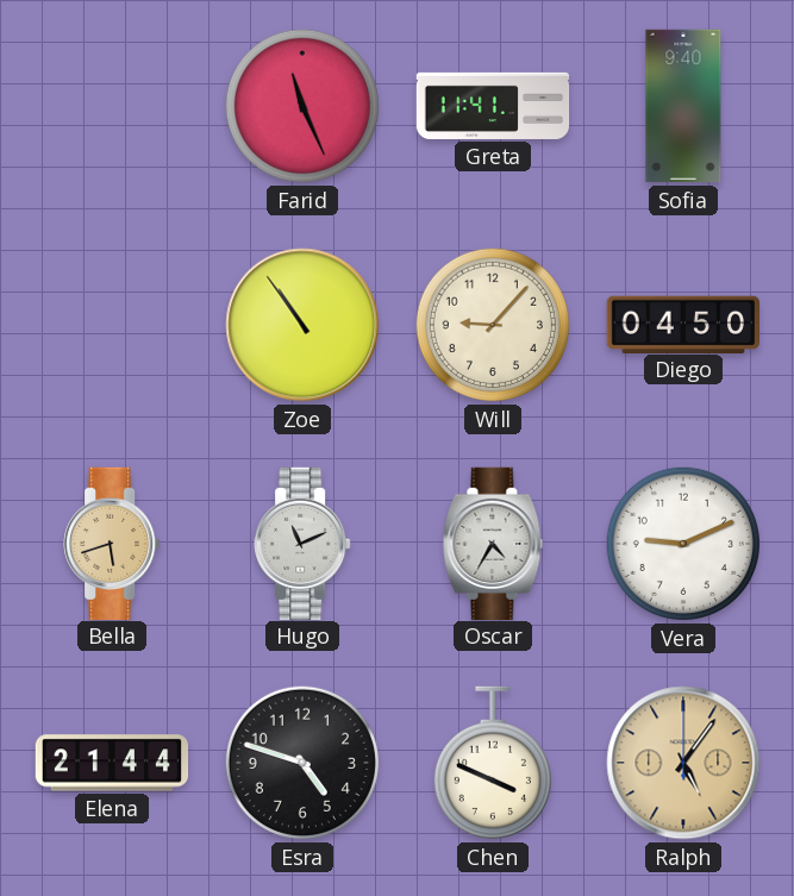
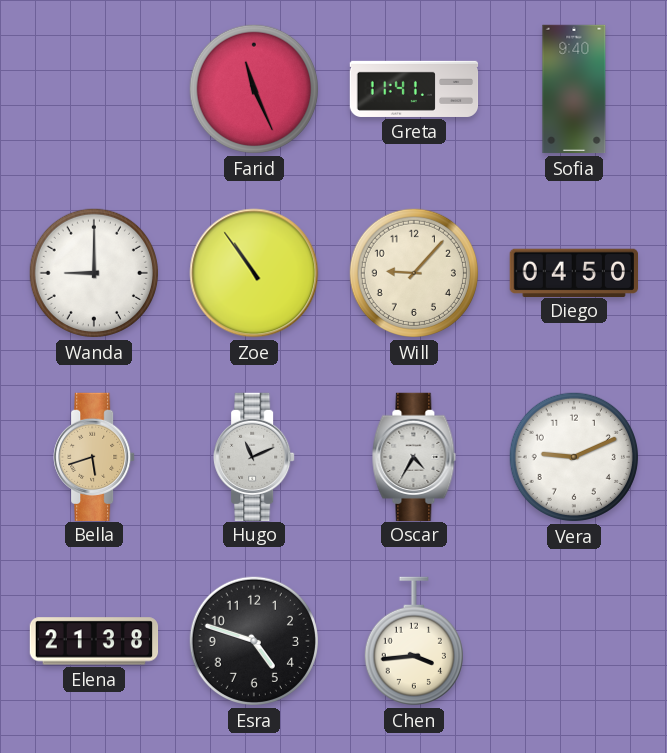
Wanda: none -> 9:00
Elena: 21:44 -> 21:38
Chen: 3:49 -> 3:44
Ralph: 5:06 -> none
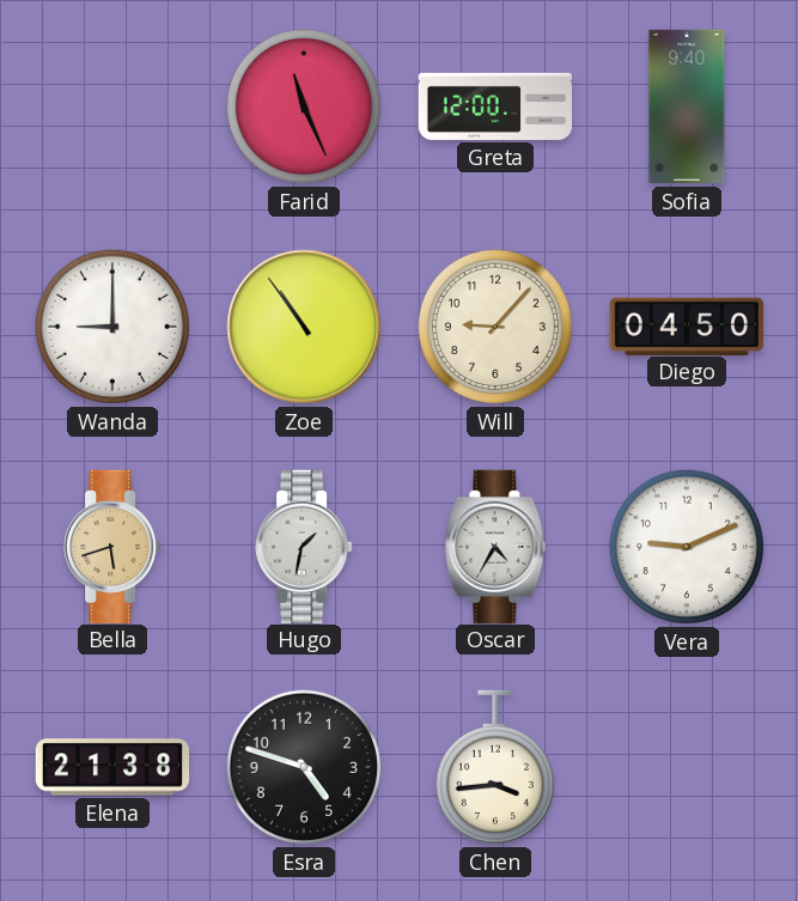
Greta: 11:41 -> 12:00
Hugo: 11:11 -> 1:32
